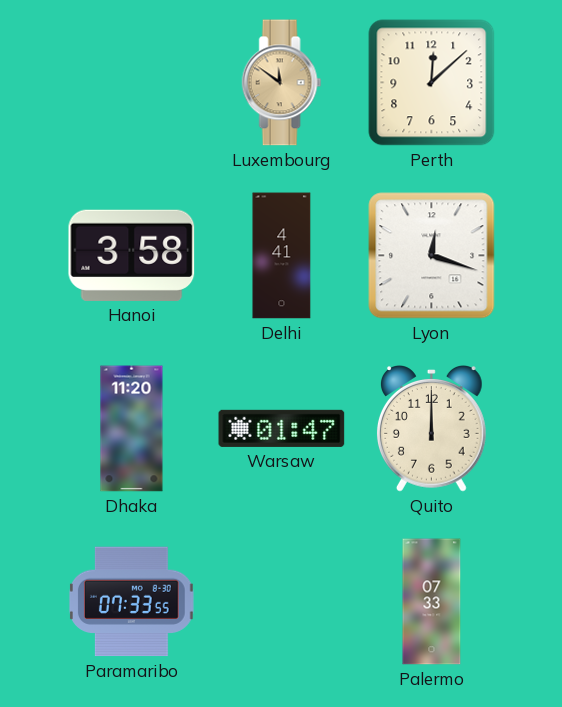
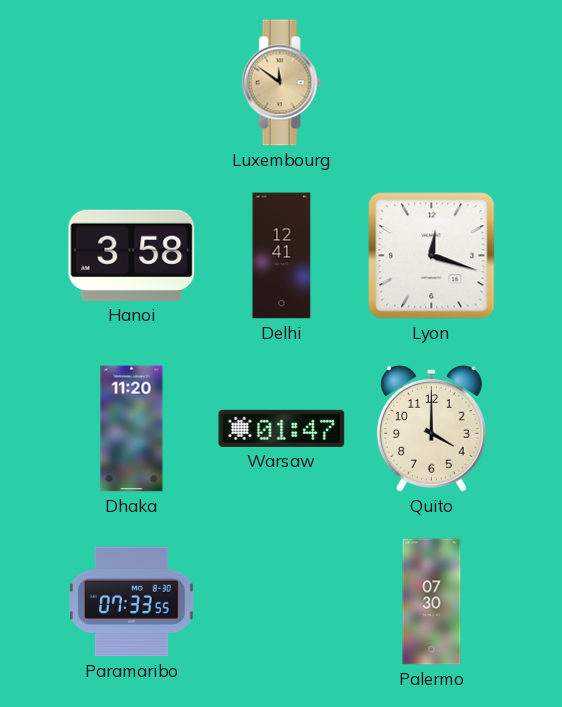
Perth: 12:08 -> none
Delhi: 4:41 -> 12:41
Quito: 12:00 -> 4:00
Palermo: 07:33 -> 07:30
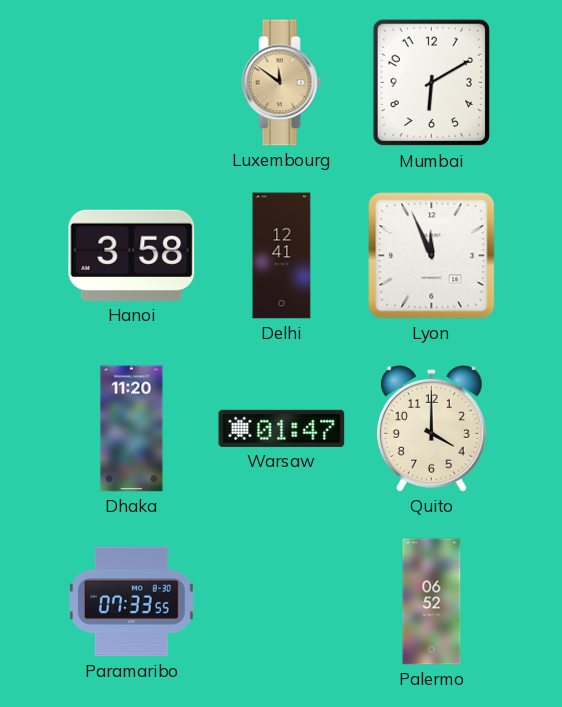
Mumbai: none -> 6:10
Lyon: 12:18 -> 11:56
Palermo: 07:30 -> 06:52
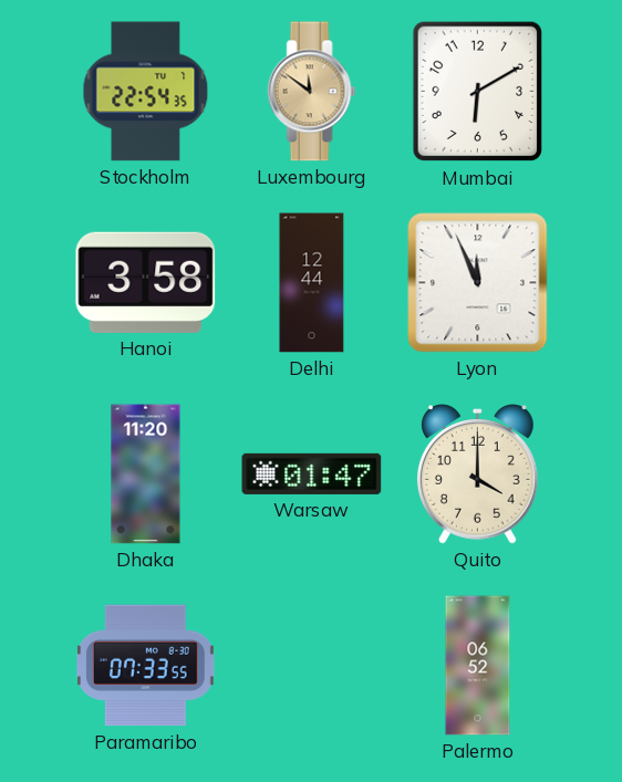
Stockholm: none -> 22:54
Delhi: 12:41 -> 12:44
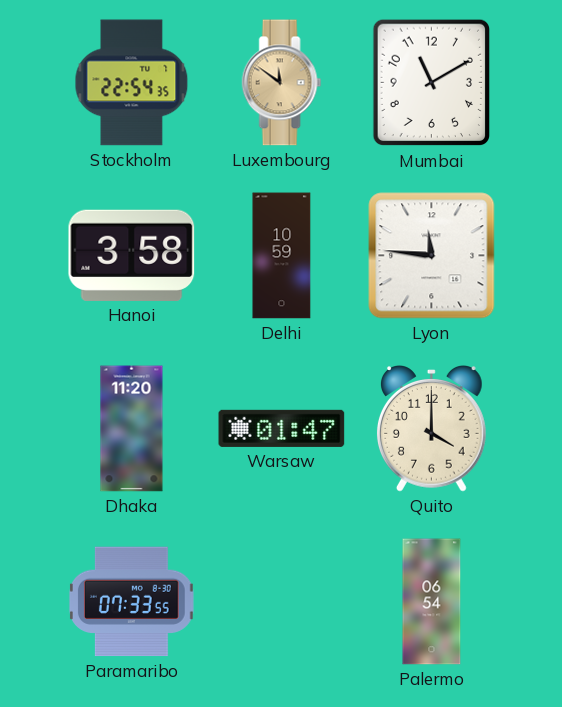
Mumbai: 6:10 -> 11:10
Delhi: 12:44 -> 10:59
Lyon: 11:56 -> 11:46
Palermo: 06:52 -> 06:54
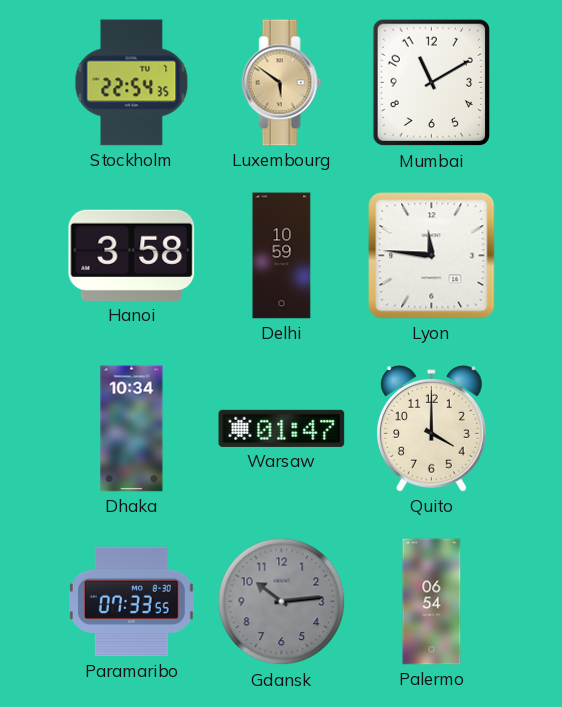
Luxembourg: 11:51 -> 5:51
Dhaka: 11:20 -> 10:34
Gdansk: none -> 10:14
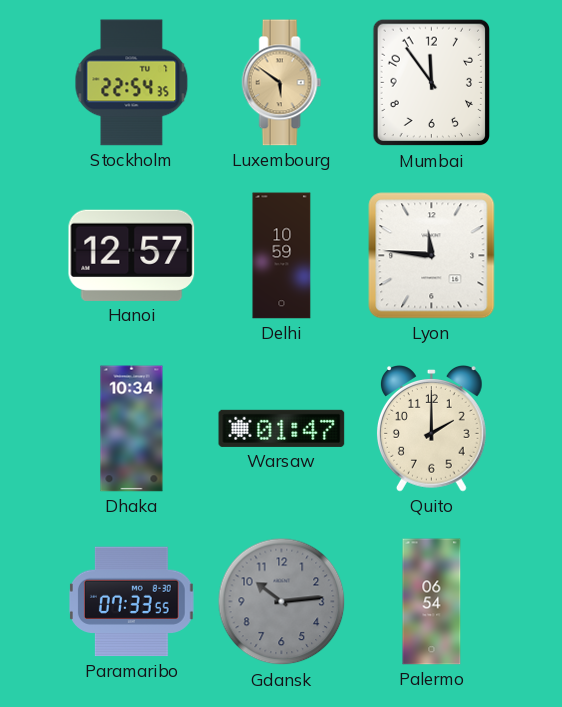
Mumbai: 11:10 -> 11:54
Hanoi: 3:58 -> 12:57
Quito: 4:00 -> 2:00
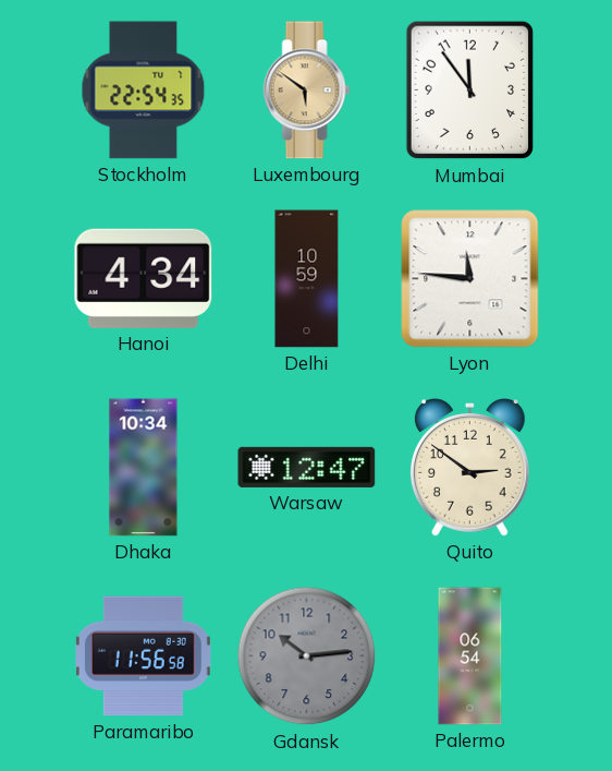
Hanoi: 12:57 -> 4:34
Warsaw: 01:47 -> 12:47
Quito: 2:00 -> 2:51
Paramaribo: 07:33 -> 11:56
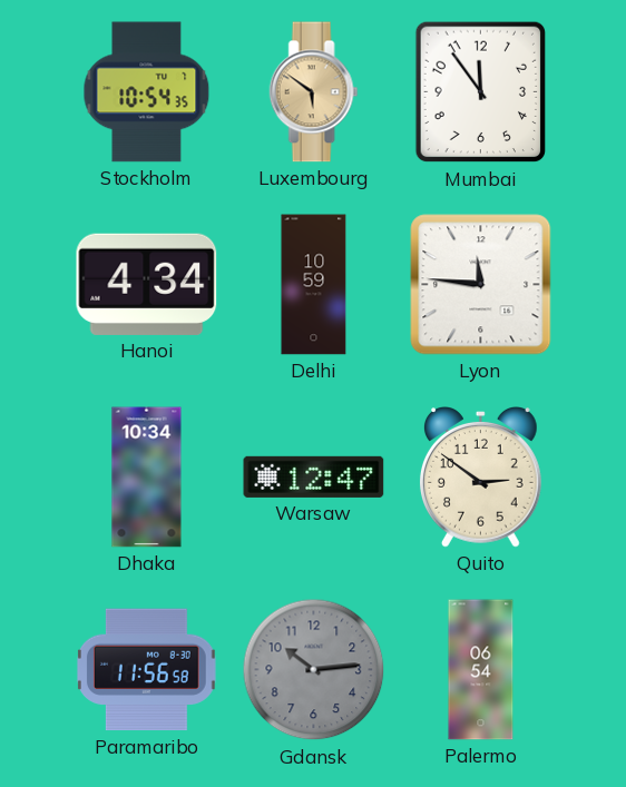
Stockholm: 22:54 -> 10:54
